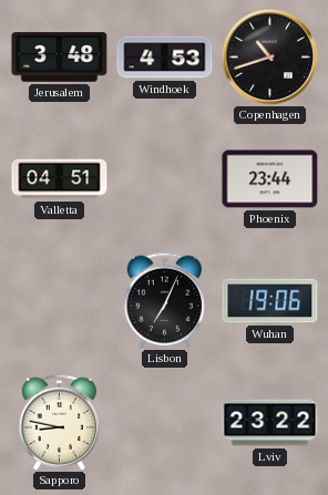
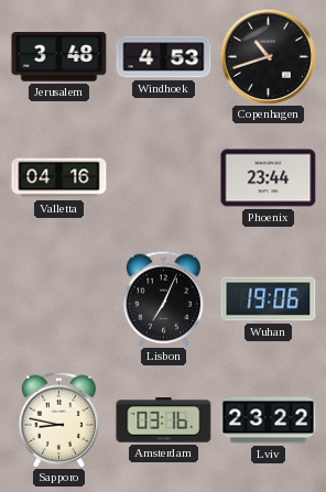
Valletta: 04:51 -> 04:16
Amsterdam: none -> 03:16
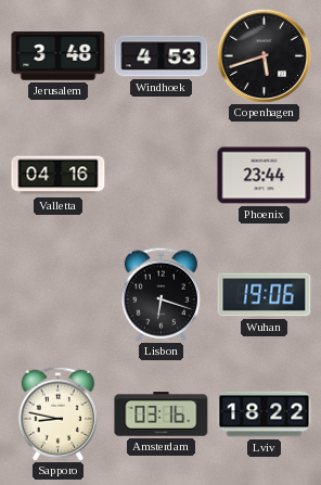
Copenhagen: 10:42 -> 5:42
Lisbon: 7:04 -> 6:18
Lviv: 23:22 -> 18:22
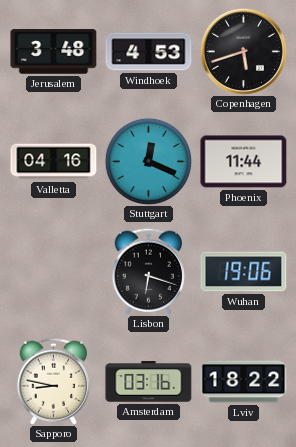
Stuttgart: none -> 12:19
Phoenix: 23:44 -> 11:44
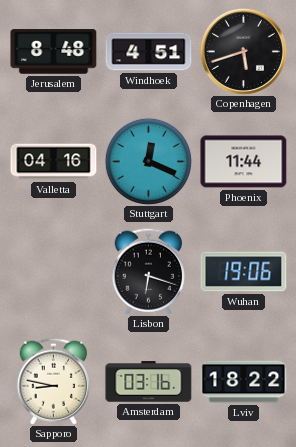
Jerusalem: 3:48 -> 8:48
Windhoek: 4:53 -> 4:51
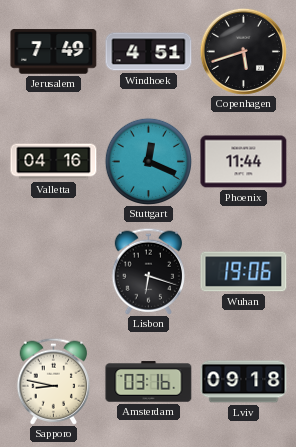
Jerusalem: 8:48 -> 7:49
Lviv: 18:22 -> 09:18
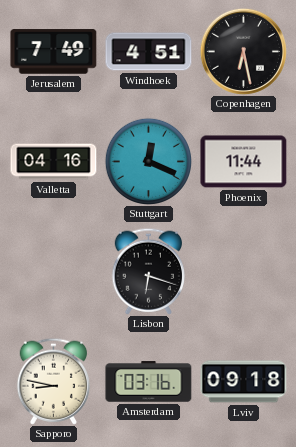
Copenhagen: 5:42 -> 6:28
Wuhan: 19:06 -> none
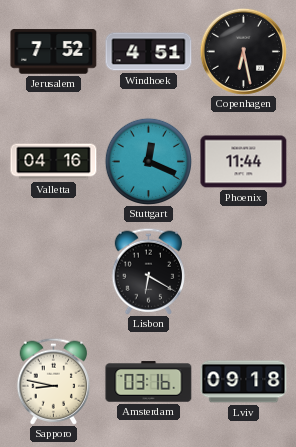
Jerusalem: 7:49 -> 7:52
Lisbon: 6:18 -> 6:20
